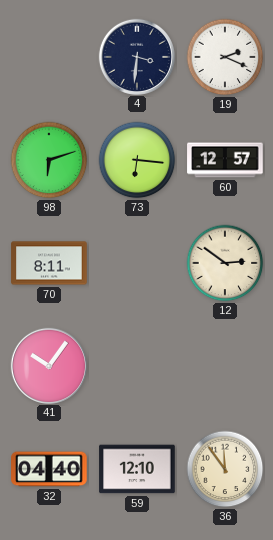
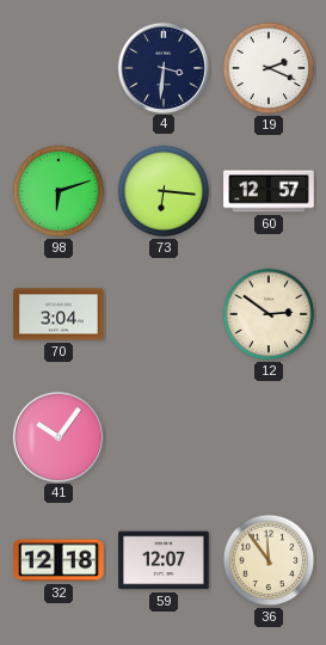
70: 8:11 -> 3:04
32: 04:40 -> 12:18
59: 12:10 -> 12:07
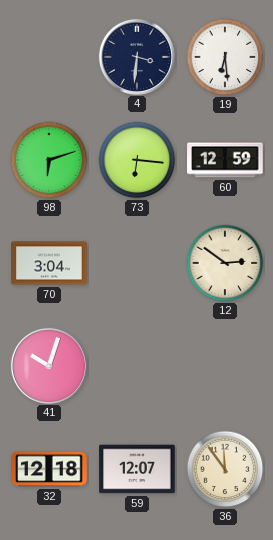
19: 2:19 -> 6:29
60: 12:57 -> 12:59
41: 10:06 -> 10:03
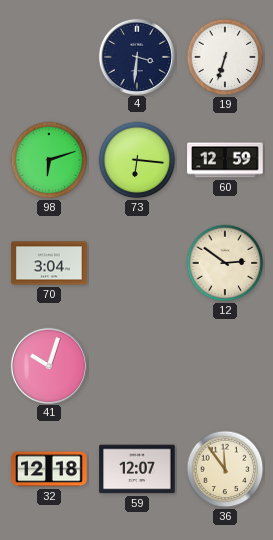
19: 6:29 -> 6:33
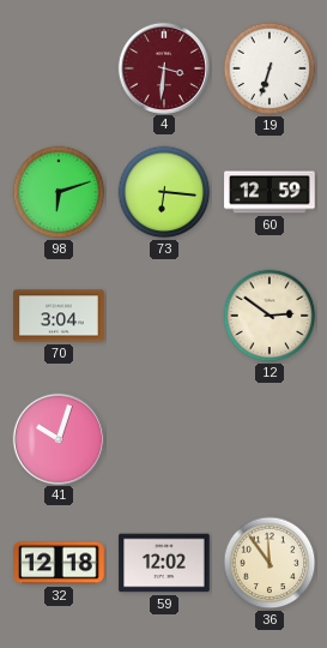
4 dial: navy -> burgundy
59: 12:07 -> 12:02
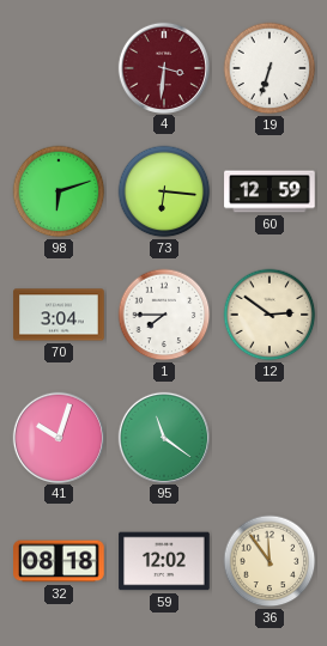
1: none -> 7:45
95: none -> 11:21
32: 12:18 -> 08:18
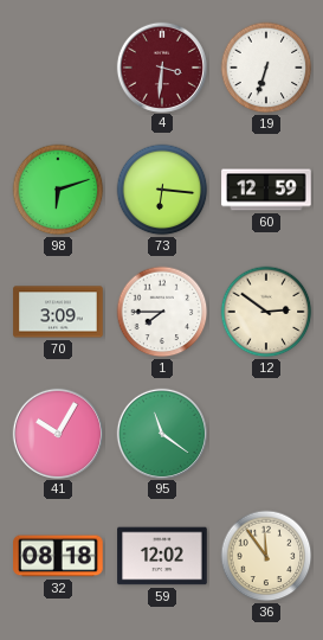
70: 3:04 -> 3:09
41: 10:03 -> 10:05
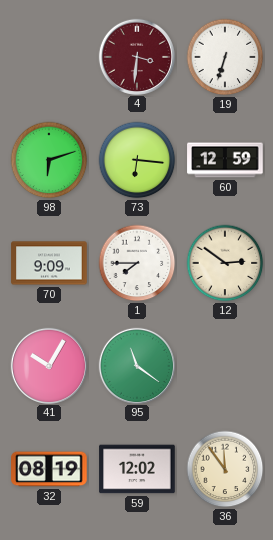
70: 3:09 -> 9:09
32: 08:18 -> 08:19
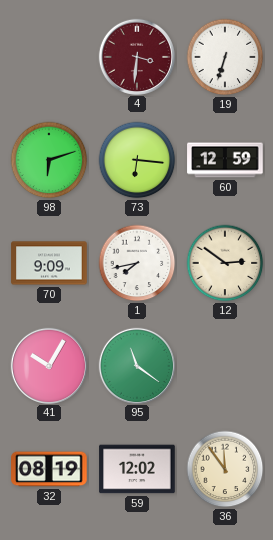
1: 7:45 -> 7:43
